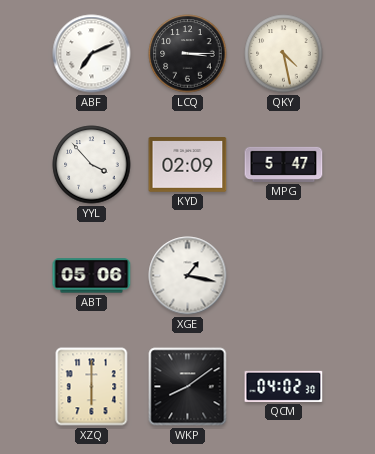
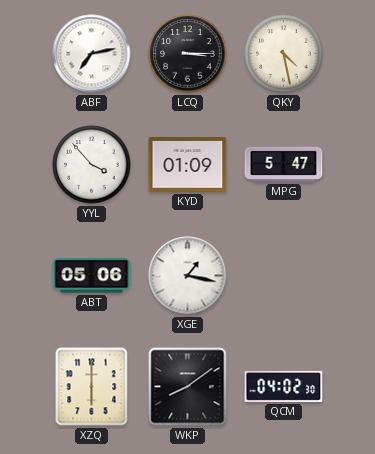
ABF: 7:11 -> 7:13
KYD: 02:09 -> 01:09
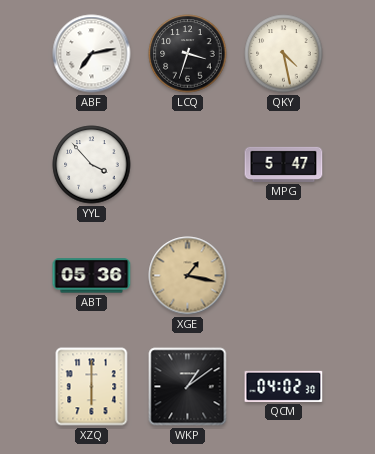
LCQ: 3:15 -> 3:33
KYD: 01:09 -> none
ABT: 05:06 -> 05:36
XGE dial: white -> champagne
WKP: 8:09 -> 1:09
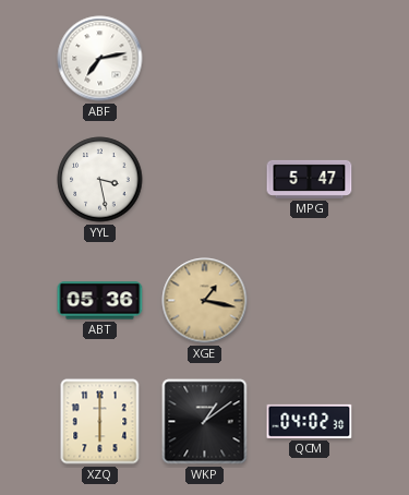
LCQ: 3:33 -> none
QKY: 4:28 -> none
YYL: 3:53 -> 3:28
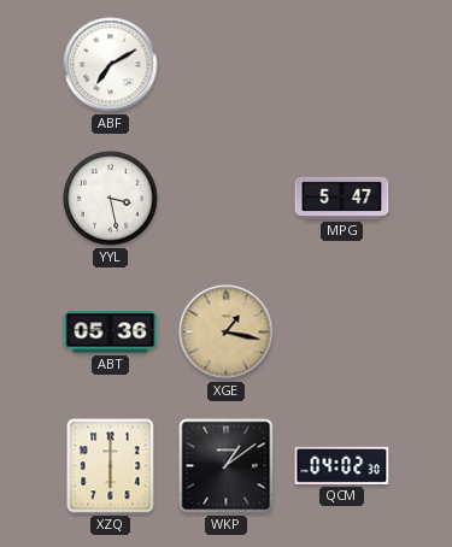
ABF: 7:13 -> 7:10
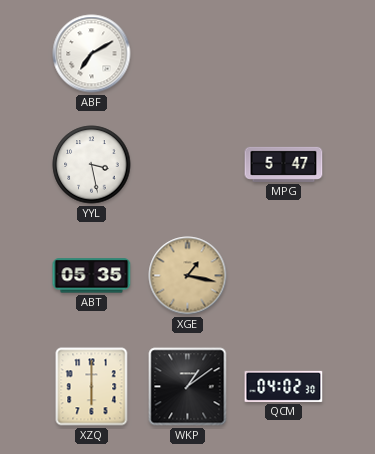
ABT: 05:36 -> 05:35
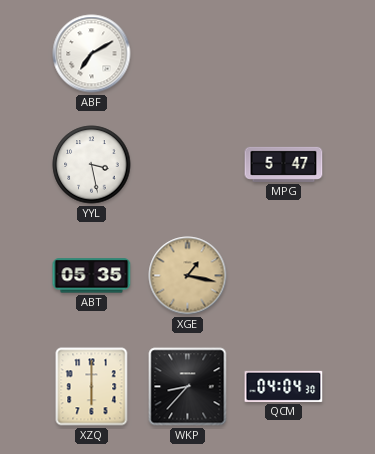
WKP: 1:09 -> 8:37
QCM: 04:02 -> 04:04
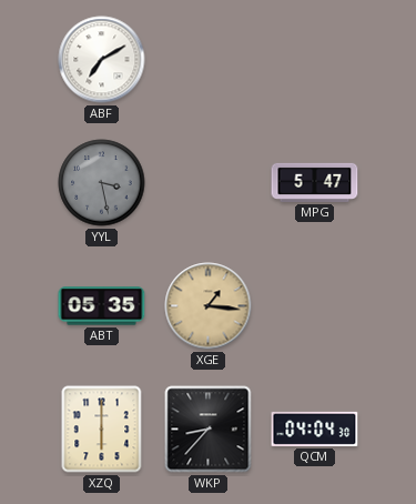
YYL dial: white -> grey
XGE: 1:17 -> 1:16
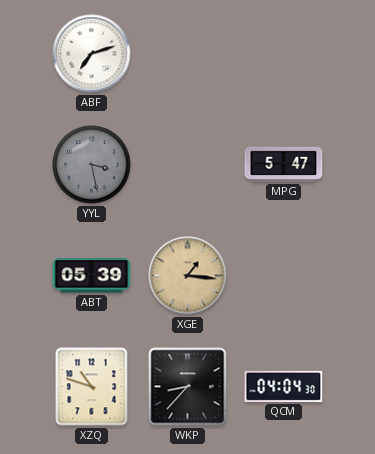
ABF: 7:10 -> 7:12
ABT: 05:35 -> 05:39
XZQ: 6:00 -> 10:48
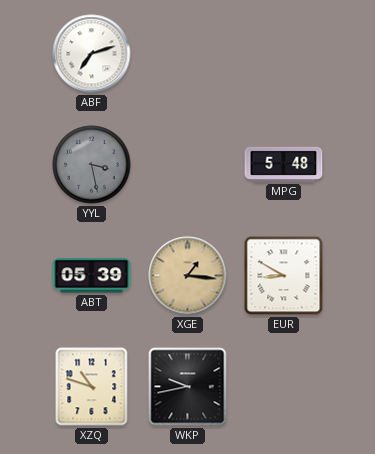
MPG: 5:47 -> 5:48
EUR: none -> 8:50
WKP: 8:37 -> 9:43
QCM: 04:04 -> none
